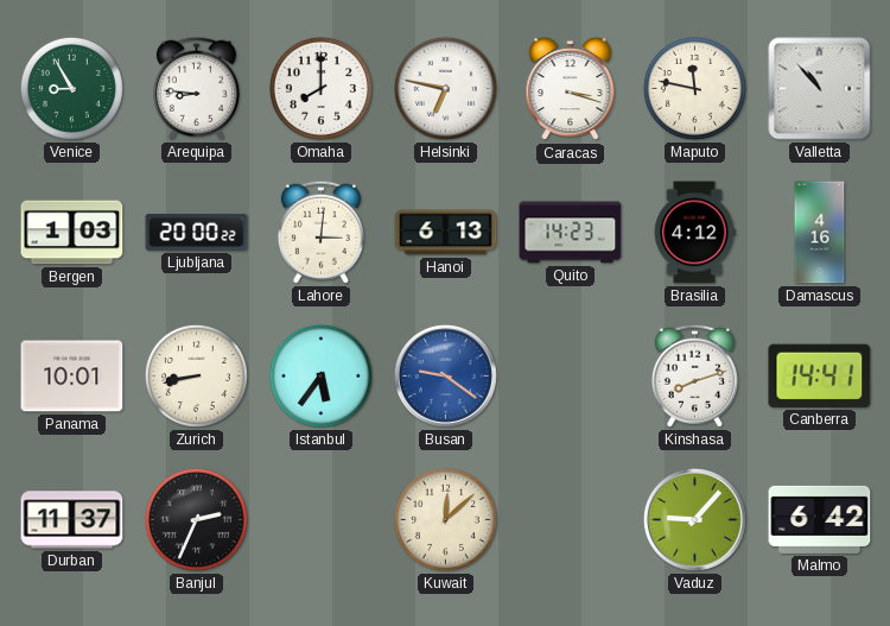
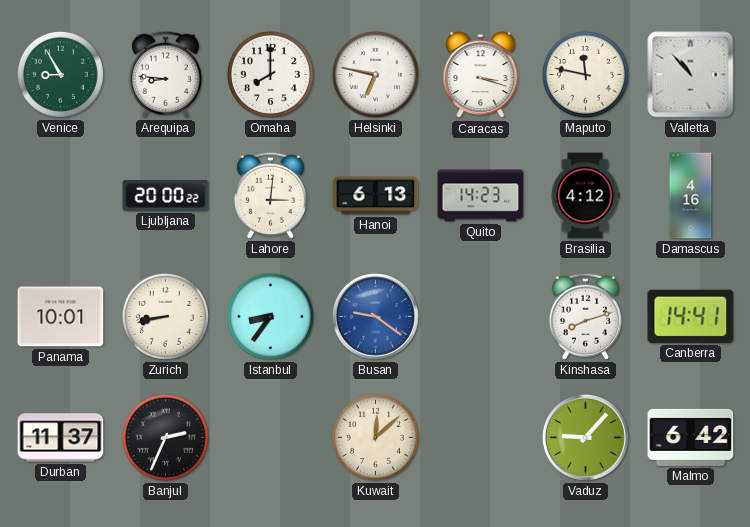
Bergen: 1:03 -> none
Istanbul: 5:36 -> 8:36
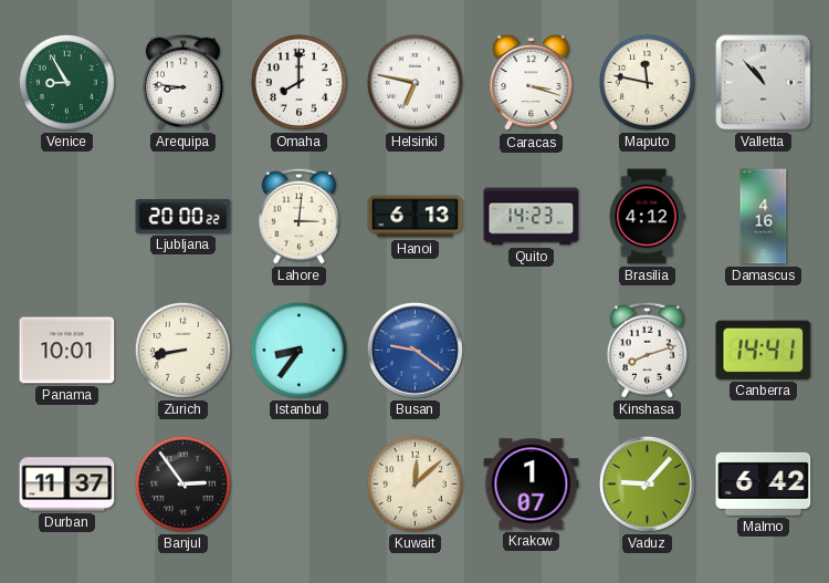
Banjul: 2:34 -> 2:54
Krakow: none -> 1:07
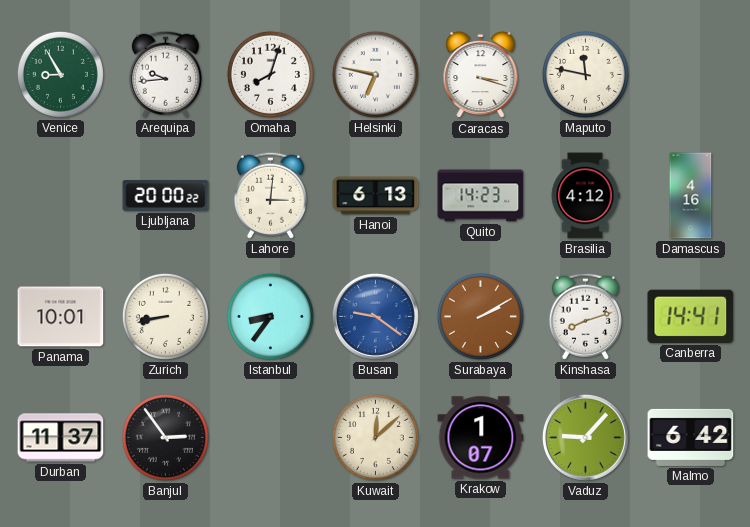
Arequipa: 8:46 -> 9:44
Omaha: 8:00 -> 8:03
Valletta: 10:53 -> none
Surabaya: none -> 2:10
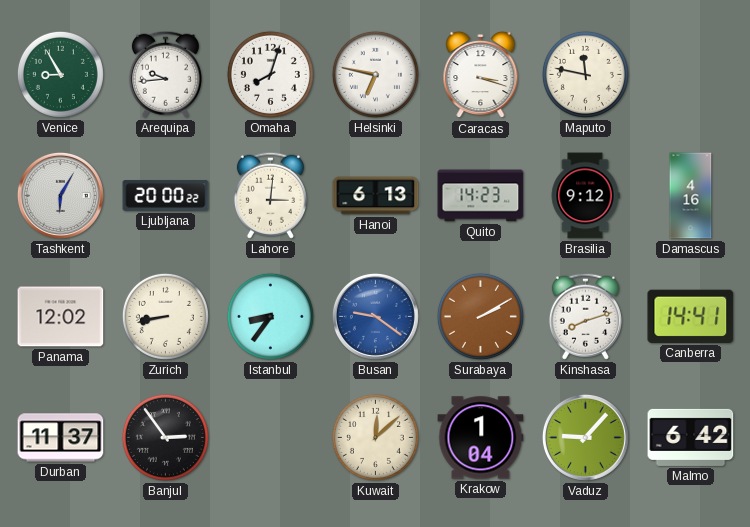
Tashkent: none -> 6:05
Brasilia: 4:12 -> 9:12
Panama: 10:01 -> 12:02
Krakow: 1:07 -> 1:04
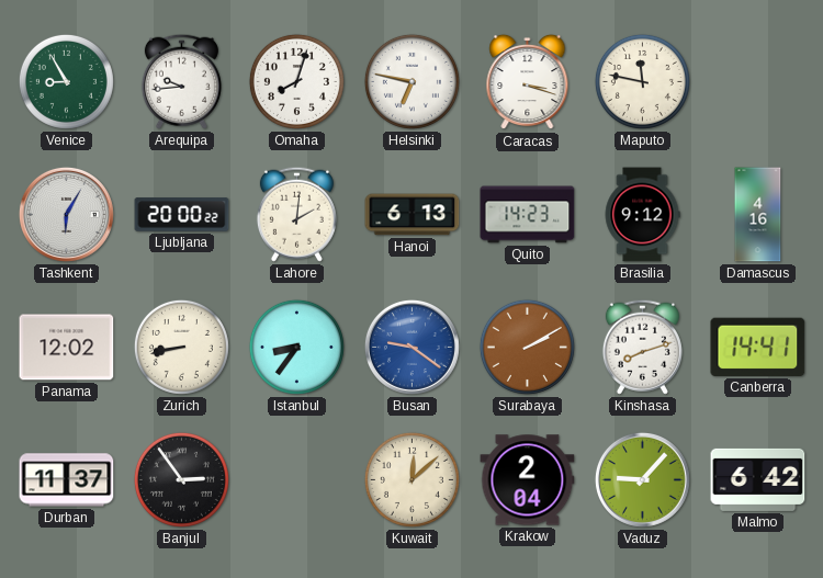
Lahore: 3:01 -> 2:01
Krakow: 1:04 -> 2:04
